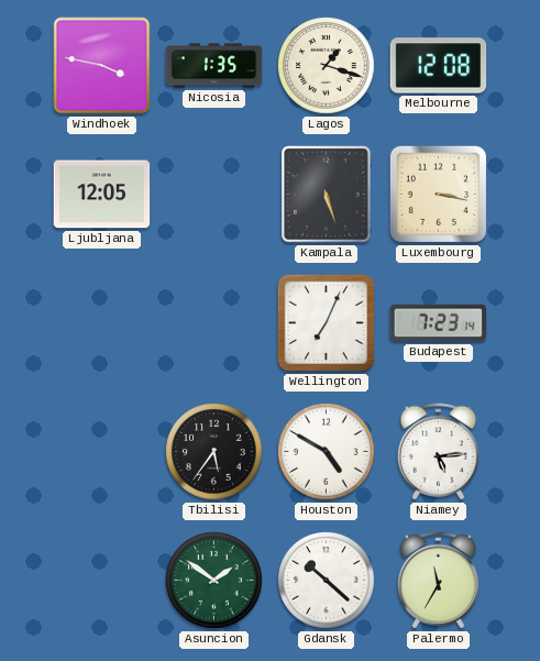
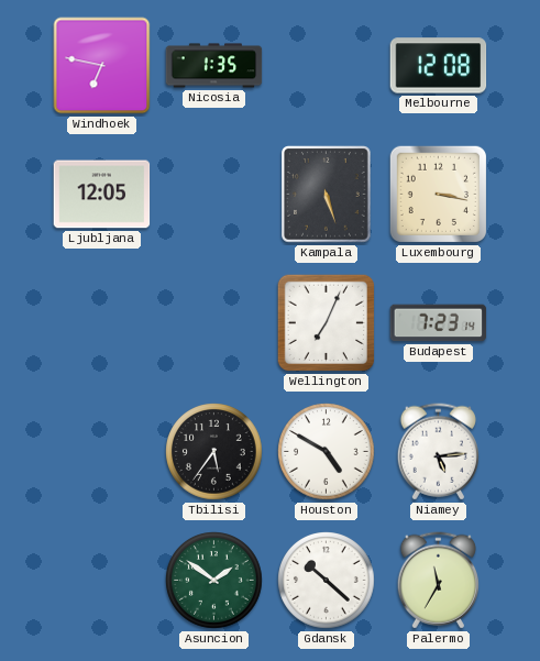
Windhoek: 3:47 -> 6:47
Lagos: 1:18 -> none
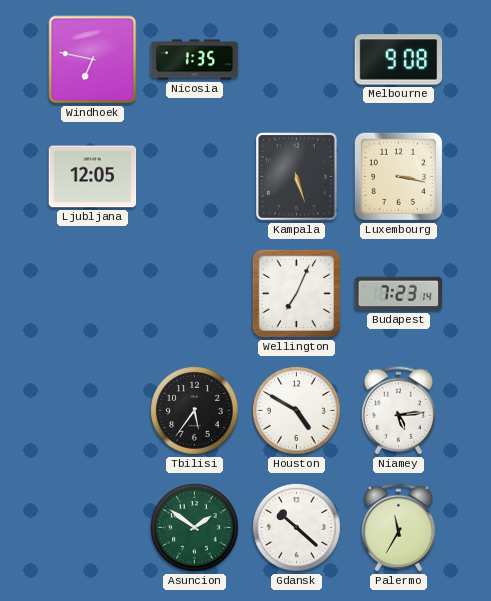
Melbourne: 12:08 -> 9:08
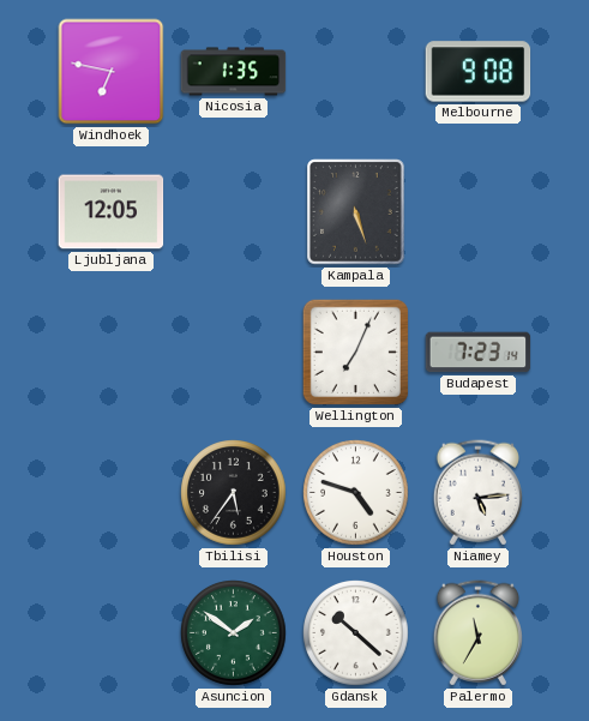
Luxembourg: 3:17 -> none
Houston: 4:50 -> 4:48
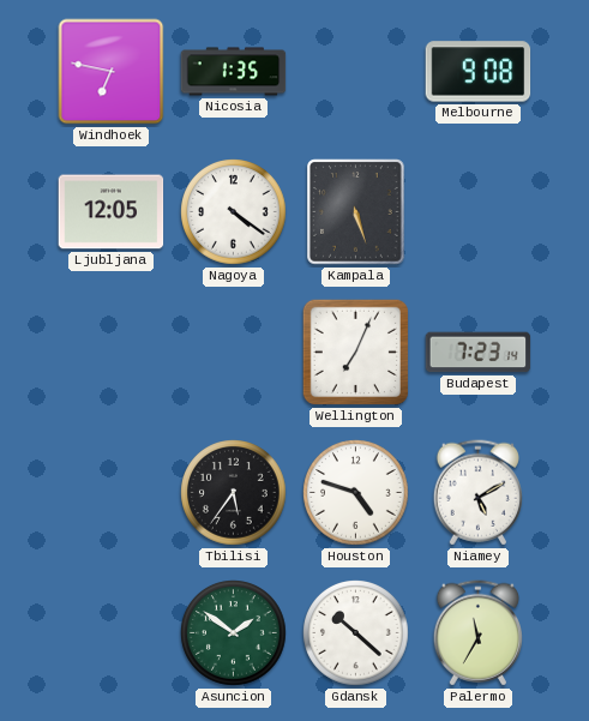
Nagoya: none -> 4:21
Niamey: 5:14 -> 5:10
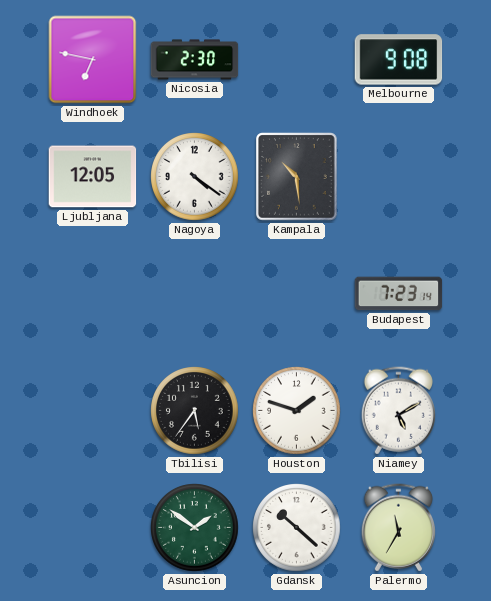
Nicosia: 1:35 -> 2:30
Kampala: 5:27 -> 10:29
Wellington: 7:04 -> none
Houston: 4:48 -> 1:48
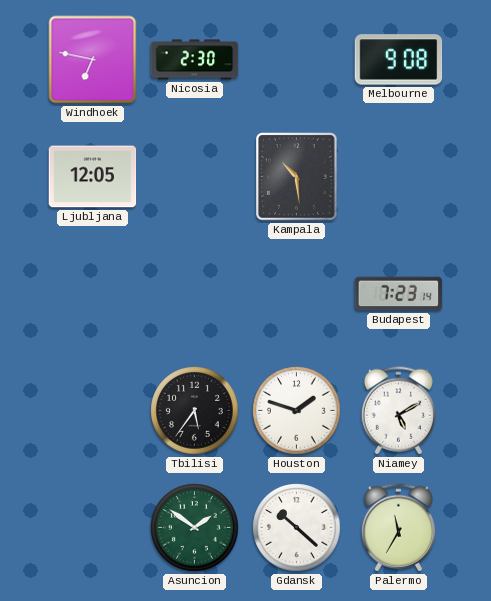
Nagoya: 4:21 -> none
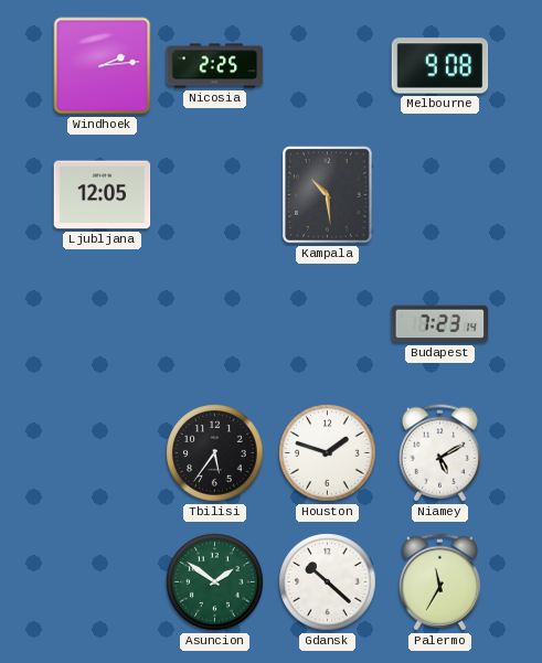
Windhoek: 6:47 -> 2:14
Nicosia: 2:30 -> 2:25
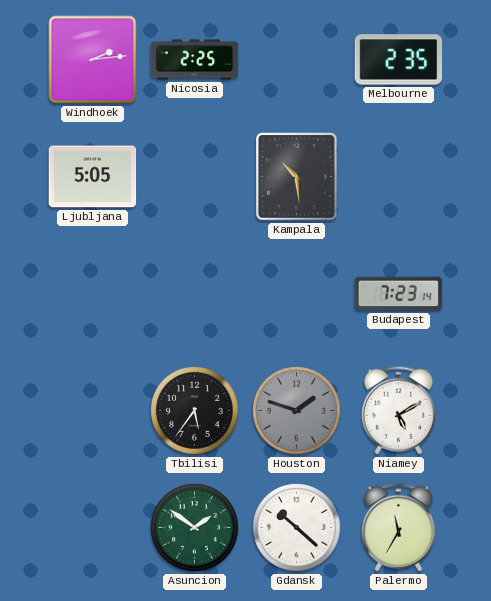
Melbourne: 9:08 -> 2:35
Ljubljana: 12:05 -> 5:05
Houston dial: white -> grey
